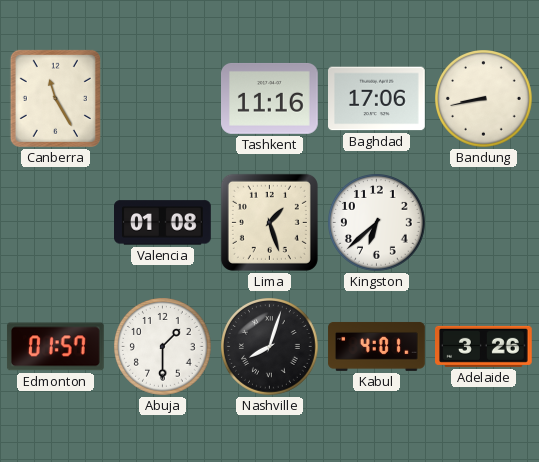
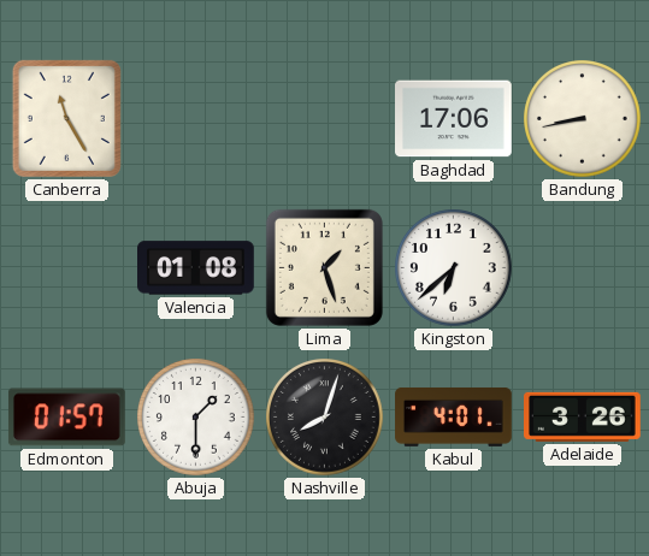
Tashkent: 11:16 -> none
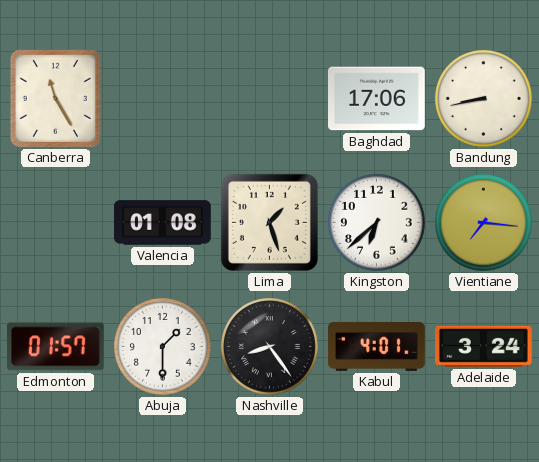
Vientiane: none -> 7:16
Nashville: 8:03 -> 8:24
Adelaide: 3:26 -> 3:24
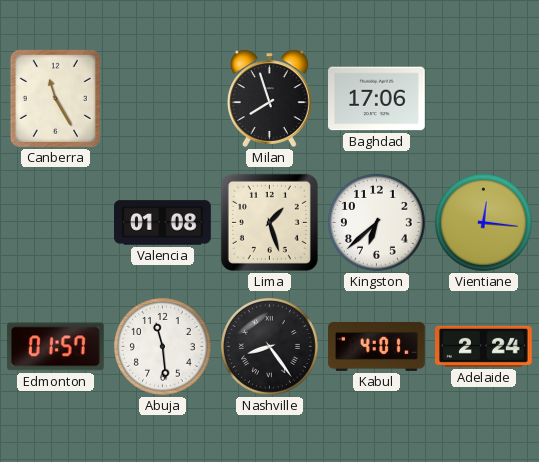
Milan: none -> 7:57
Bandung: 8:43 -> none
Vientiane: 7:16 -> 12:16
Abuja: 1:30 -> 11:29
Adelaide: 3:24 -> 2:24
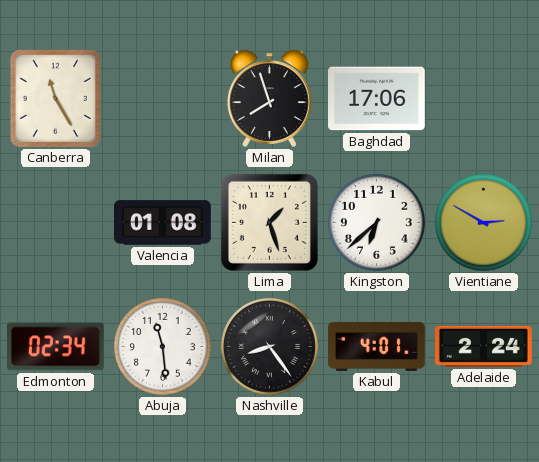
Vientiane: 12:16 -> 2:50
Edmonton: 01:57 -> 02:34
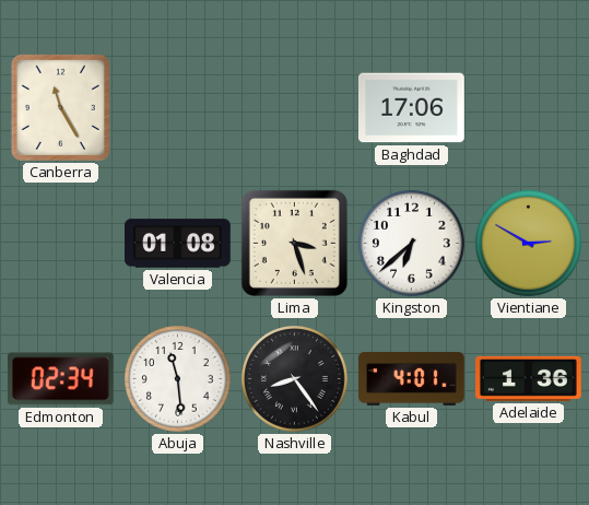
Milan: 7:57 -> none
Lima: 1:27 -> 3:27
Adelaide: 2:24 -> 1:36
